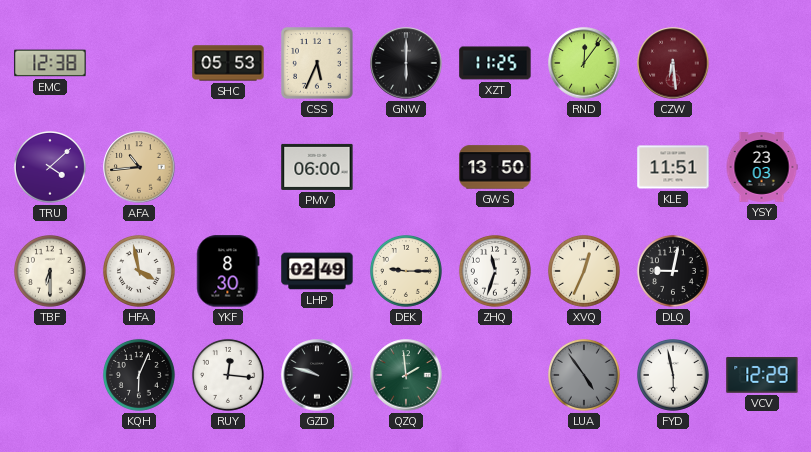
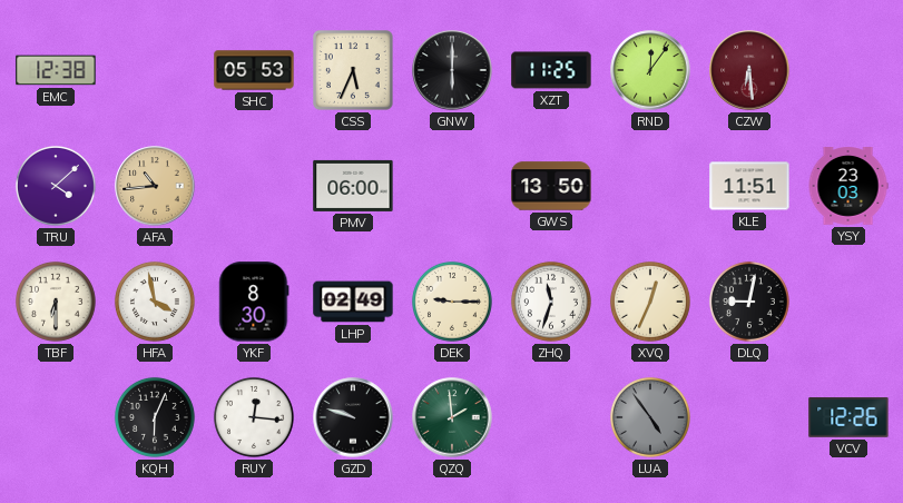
FYD: 5:58 -> none
VCV: 12:29 -> 12:26
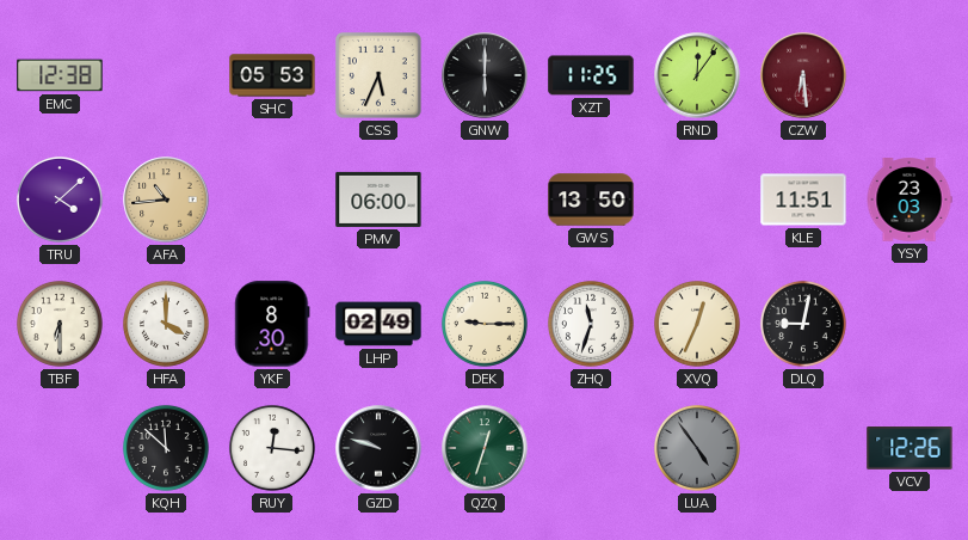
HFA: 3:58 -> 4:00
KQH: 6:04 -> 11:52
QZQ: 1:59 -> 12:33
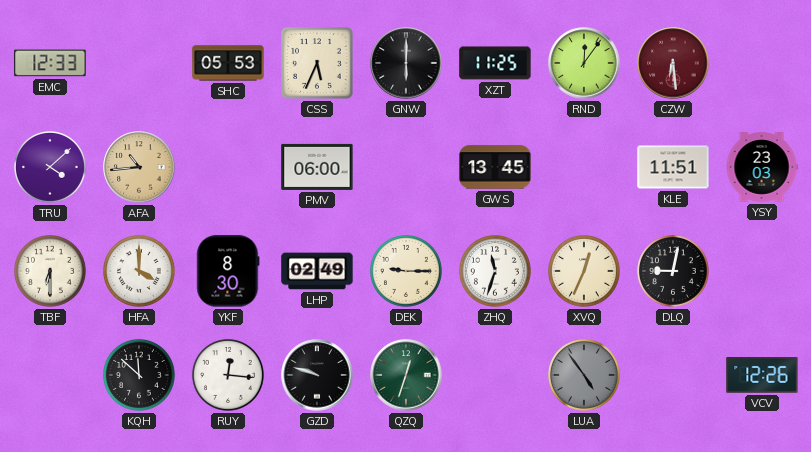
EMC: 12:38 -> 12:33
GWS: 13:50 -> 13:45
